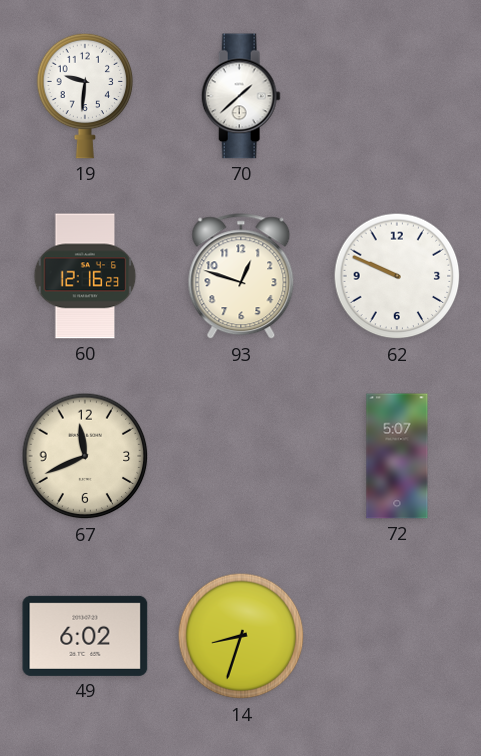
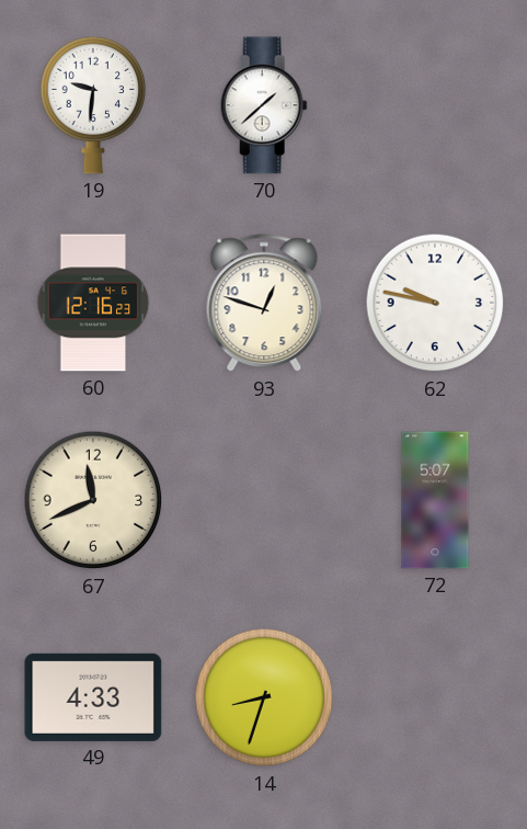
62: 9:49 -> 9:47
49: 6:02 -> 4:33
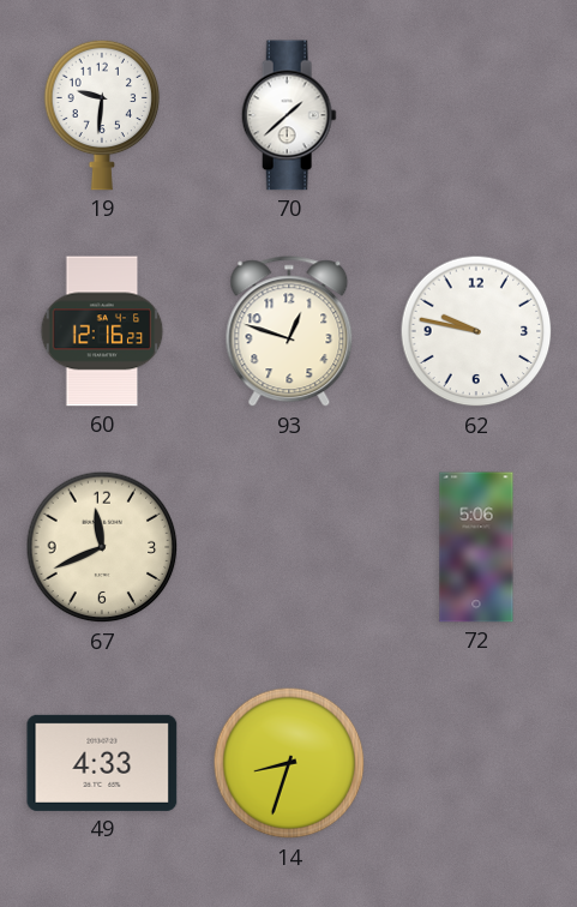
72: 5:07 -> 5:06
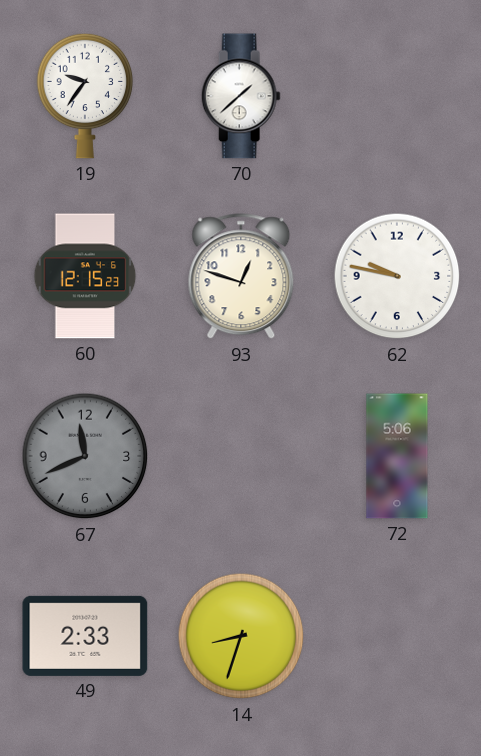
19: 9:31 -> 9:36
60: 12:16 -> 12:15
67 dial: cream -> grey
49: 4:33 -> 2:33
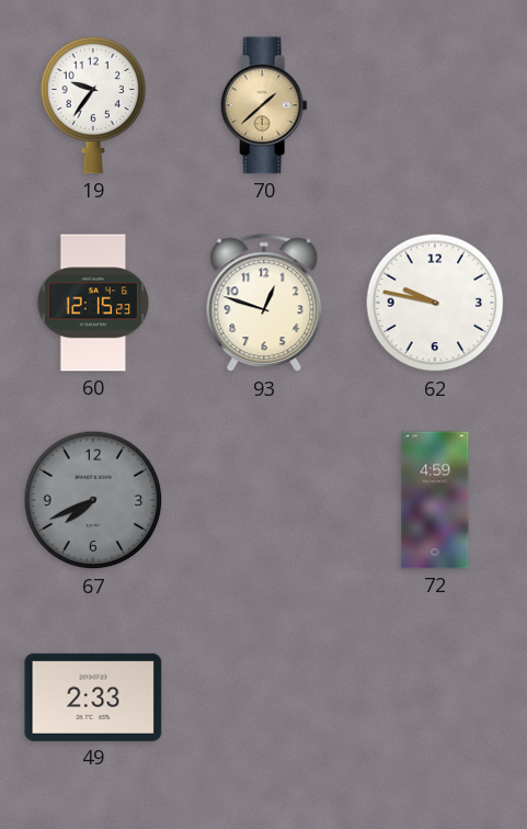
70 dial: white -> champagne
67: 11:41 -> 7:41
72: 5:06 -> 4:59
14: 8:33 -> none
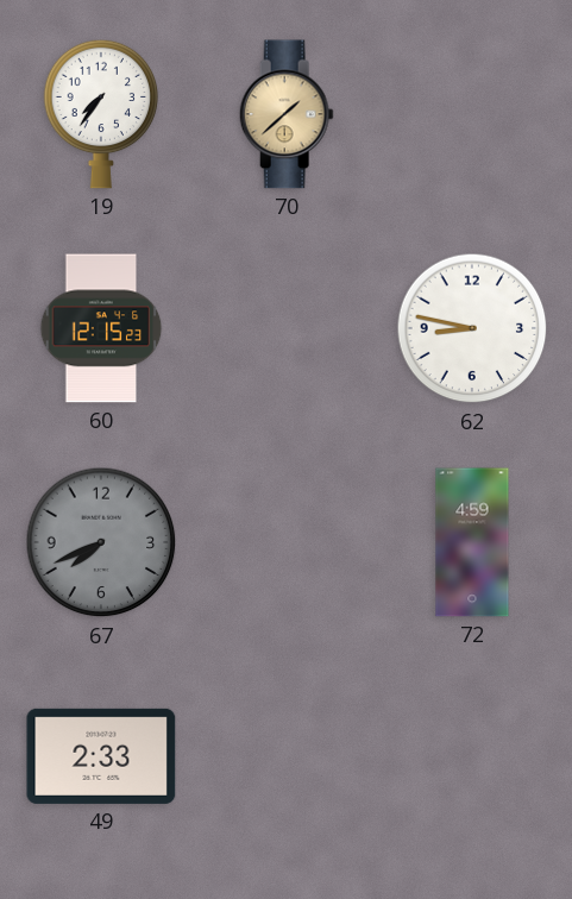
19: 9:36 -> 7:36
93: 12:48 -> none
62: 9:47 -> 8:47
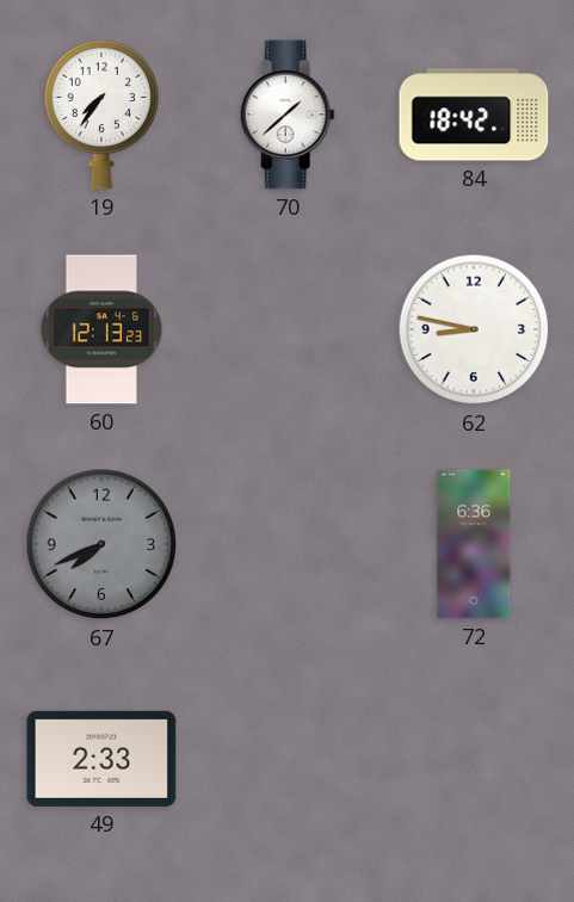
70 dial: champagne -> white
84: none -> 18:42
60: 12:15 -> 12:13
72: 4:59 -> 6:36
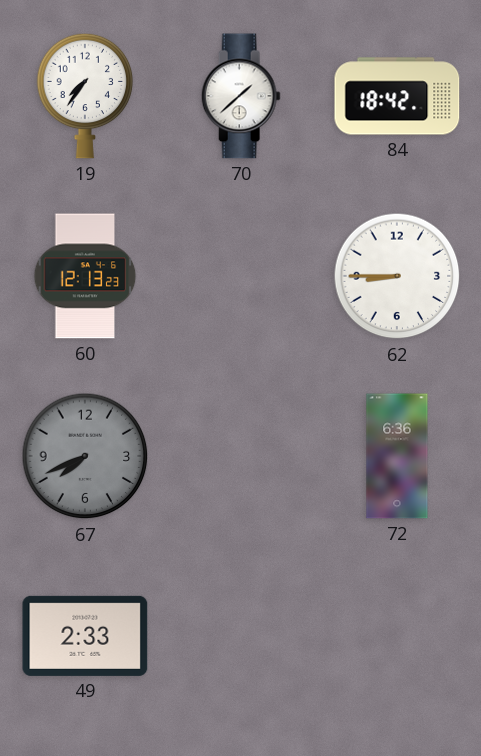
62: 8:47 -> 8:45
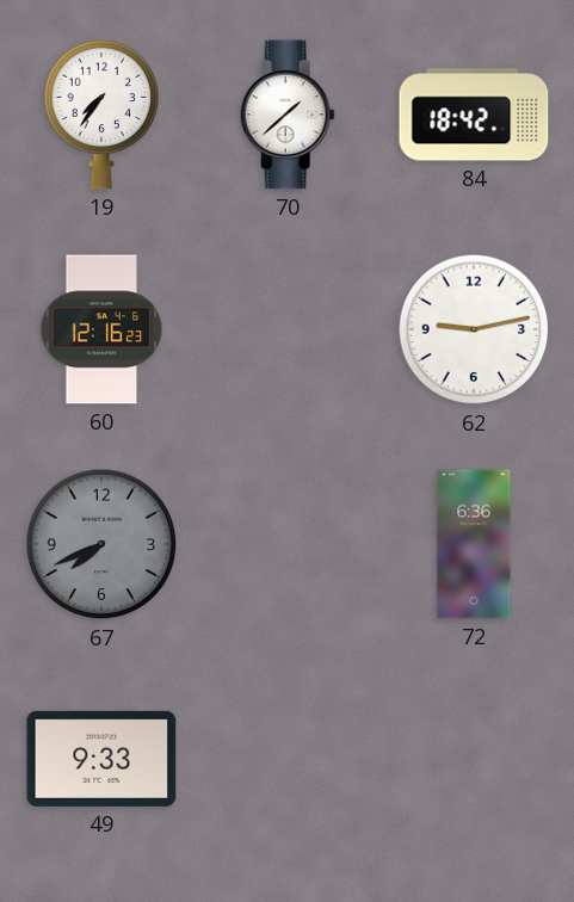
60: 12:13 -> 12:16
62: 8:45 -> 9:13
49: 2:33 -> 9:33
